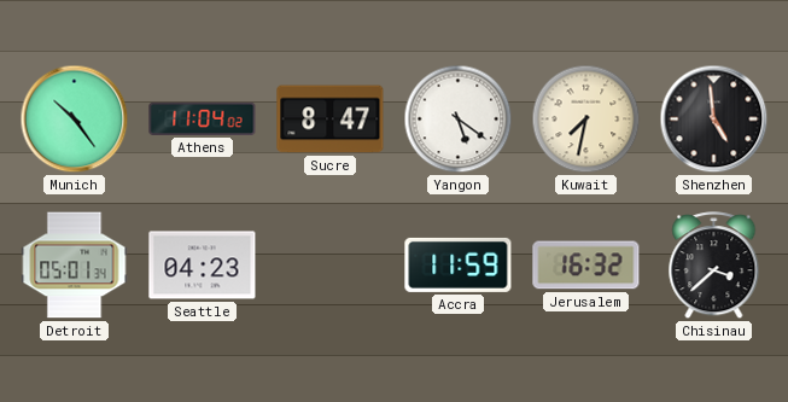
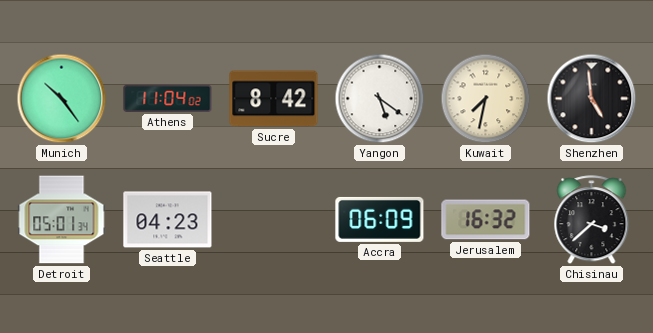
Sucre: 8:47 -> 8:42
Accra: 11:59 -> 06:09
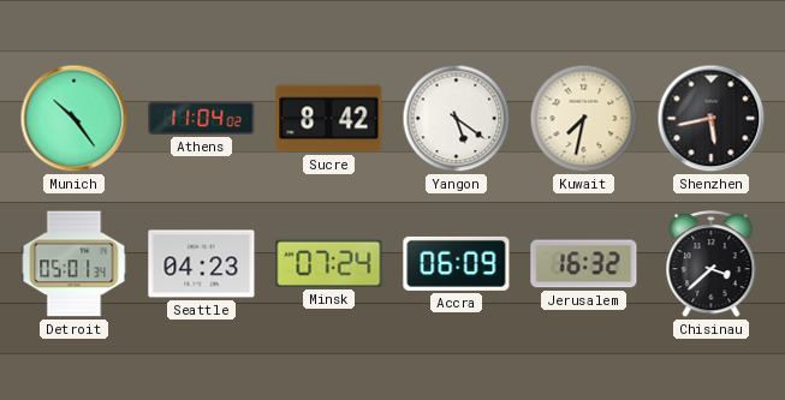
Shenzhen: 4:59 -> 5:43
Minsk: none -> 07:24
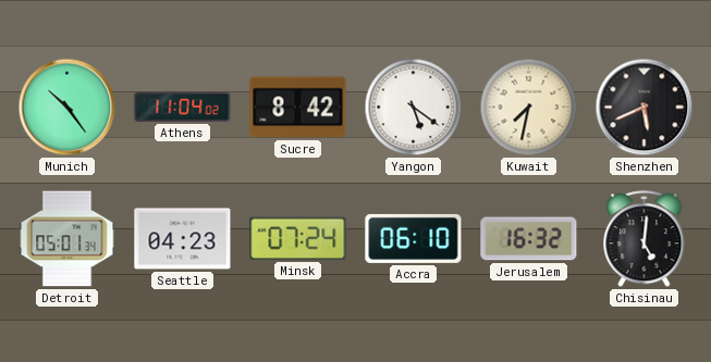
Shenzhen: 5:43 -> 5:41
Accra: 06:09 -> 06:10
Chisinau: 3:38 -> 5:01
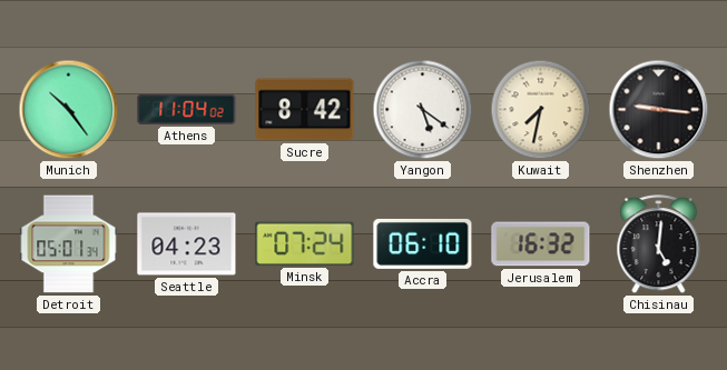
Shenzhen: 5:41 -> 9:16
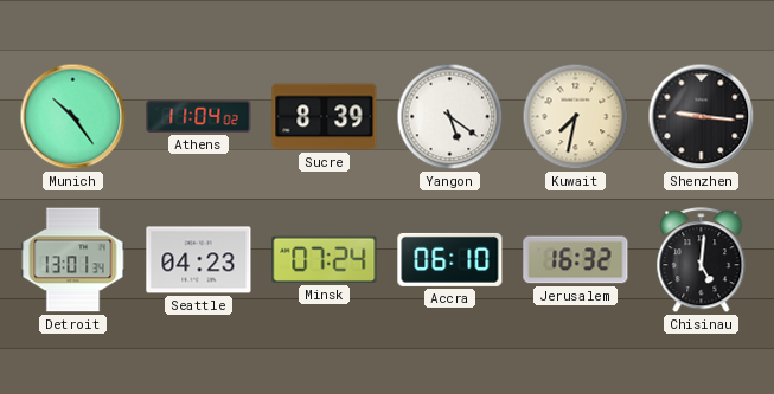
Sucre: 8:42 -> 8:39
Detroit: 05:01 -> 13:01
